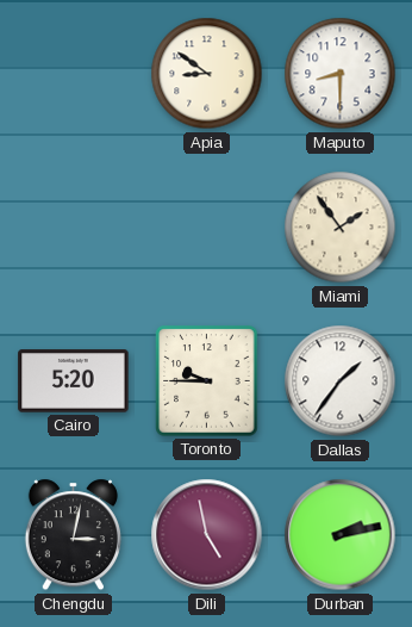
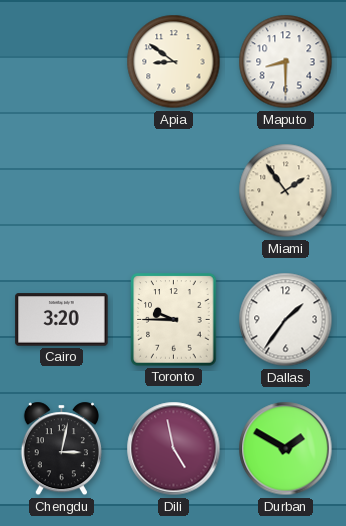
Cairo: 5:20 -> 3:20
Durban: 2:13 -> 1:50
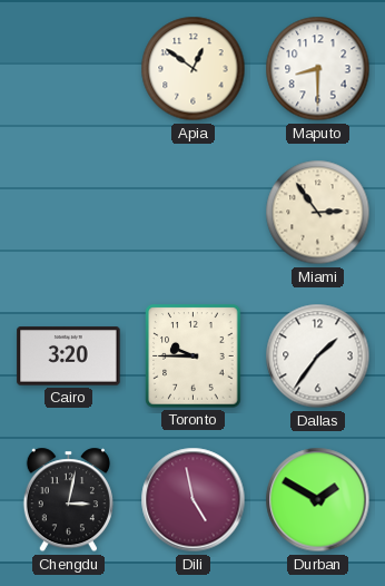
Apia: 8:51 -> 12:51
Miami: 1:54 -> 2:54
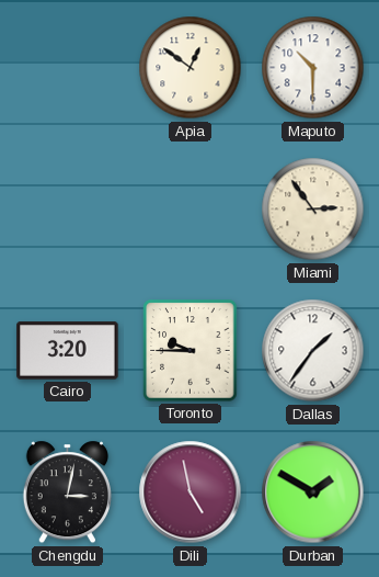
Maputo: 8:30 -> 10:30
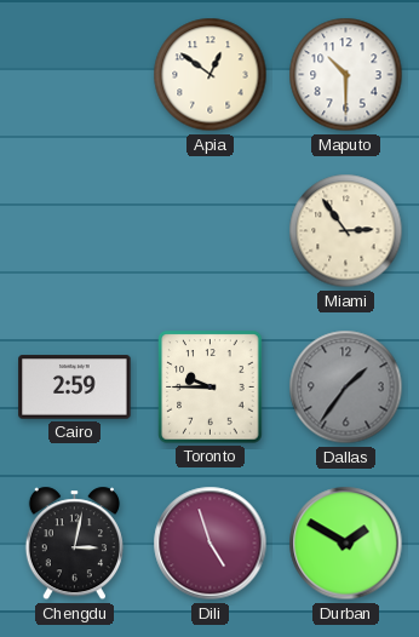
Cairo: 3:20 -> 2:59
Dallas dial: white -> grey
Dili: 4:58 -> 4:57
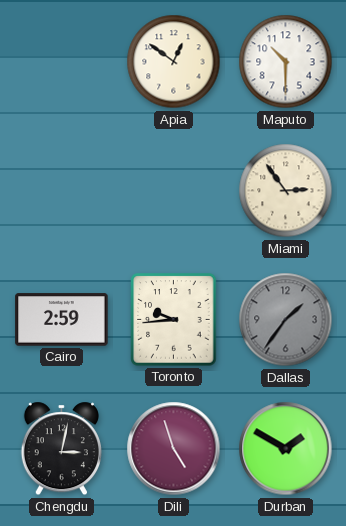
Toronto: 9:45 -> 9:44
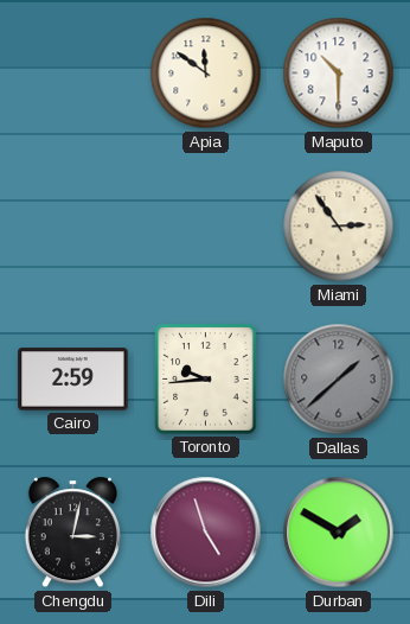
Apia: 12:51 -> 11:51
Dallas: 1:36 -> 1:38
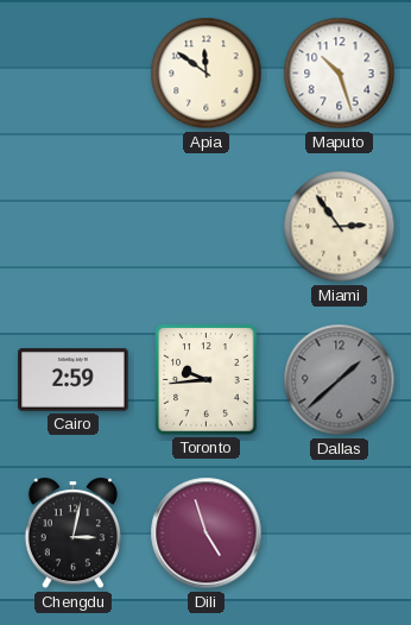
Maputo: 10:30 -> 10:27
Durban: 1:50 -> none
